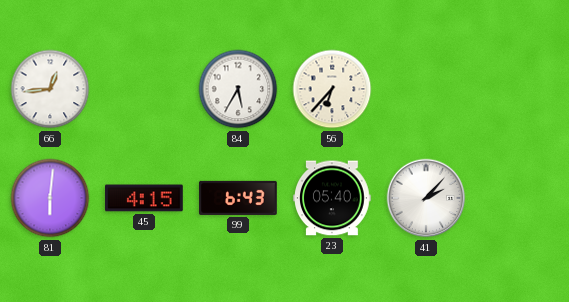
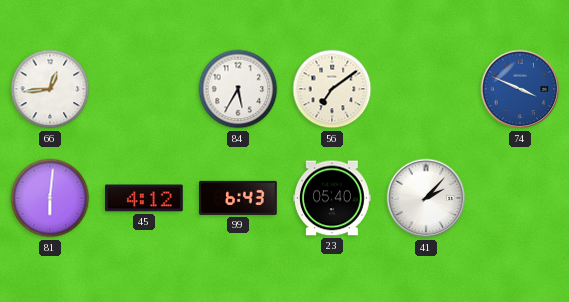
56: 6:37 -> 7:09
74: none -> 3:49
45: 4:15 -> 4:12
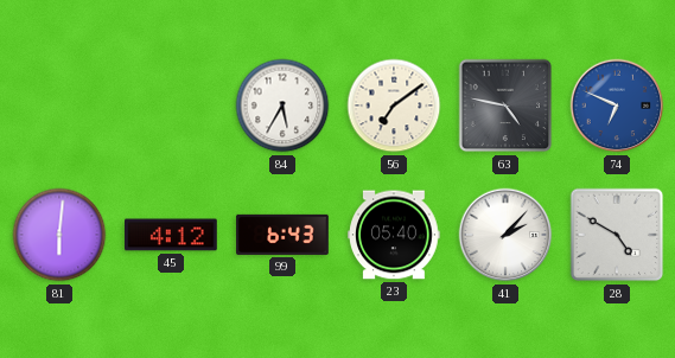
66: 12:44 -> none
63: none -> 4:47
74: 3:49 -> 6:49
28: none -> 4:50
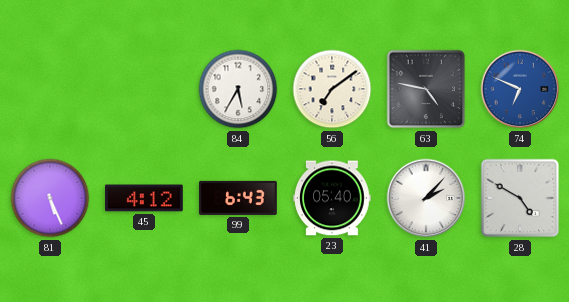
81: 6:01 -> 5:26
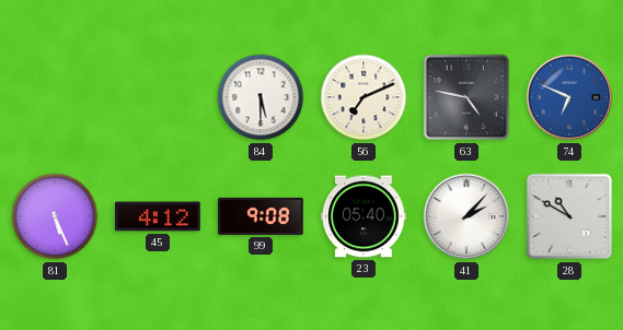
84: 5:35 -> 5:30
56: 7:09 -> 7:11
99: 6:43 -> 9:08
28: 4:50 -> 10:50
